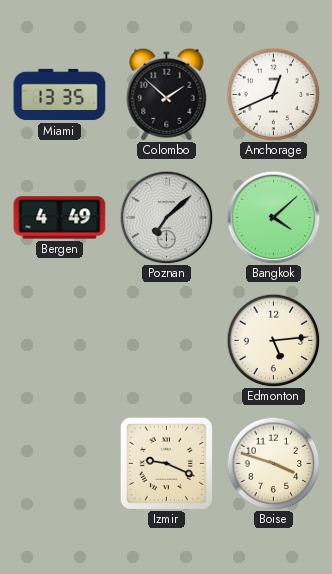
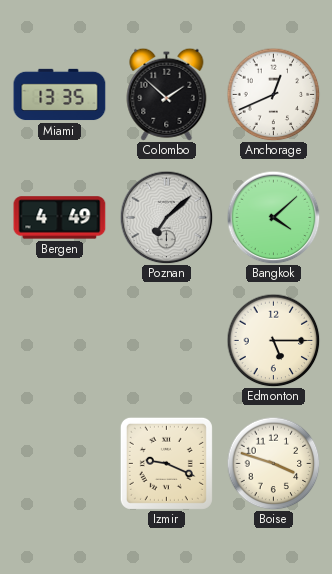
Edmonton: 5:14 -> 5:15
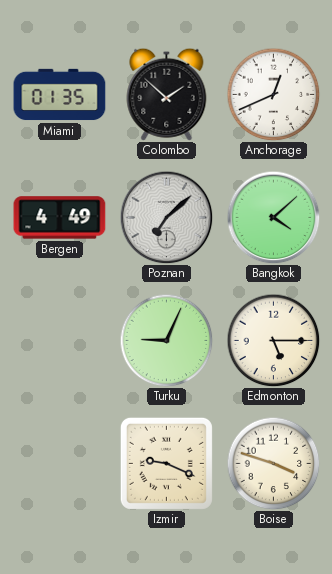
Miami: 13:35 -> 01:35
Turku: none -> 9:04
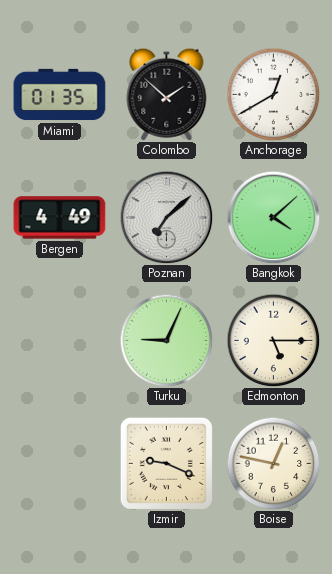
Anchorage: 12:41 -> 12:40
Boise: 3:48 -> 12:47
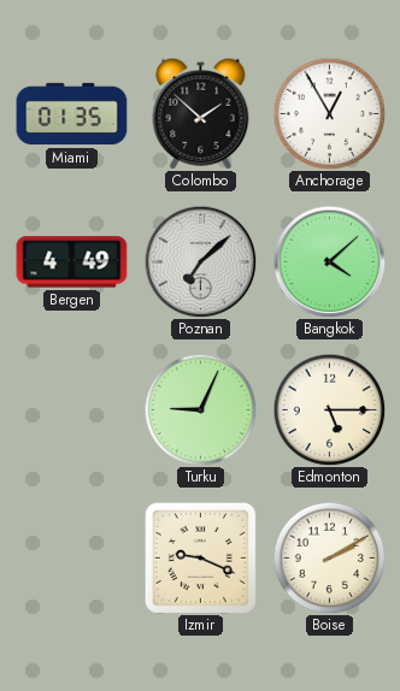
Anchorage: 12:40 -> 12:55
Boise: 12:47 -> 2:10
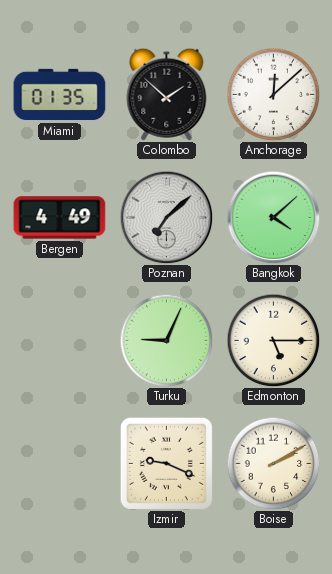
Anchorage: 12:55 -> 12:08
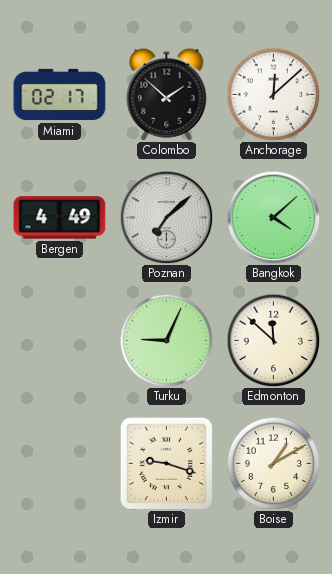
Miami: 01:35 -> 02:17
Edmonton: 5:15 -> 11:52
Izmir: 9:19 -> 9:18
Boise: 2:10 -> 1:10
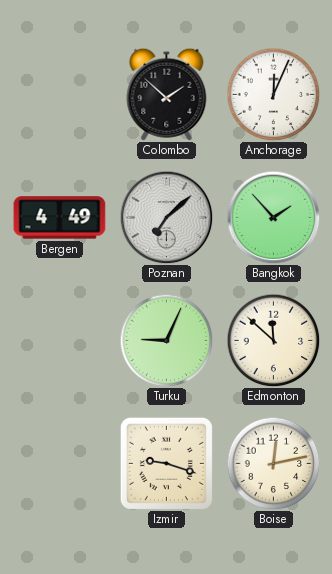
Miami: 02:17 -> none
Anchorage: 12:08 -> 12:04
Bangkok: 4:08 -> 1:53
Boise: 1:10 -> 12:13
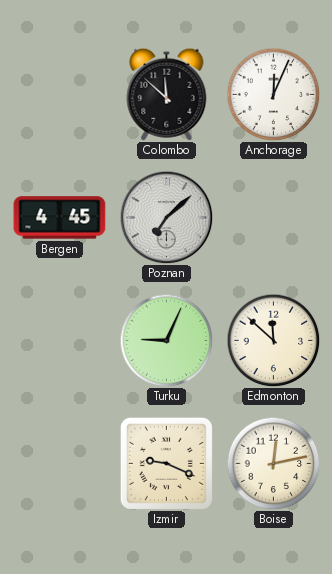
Colombo: 1:52 -> 11:52
Bergen: 4:49 -> 4:45
Bangkok: 1:53 -> none
Izmir: 9:18 -> 9:19
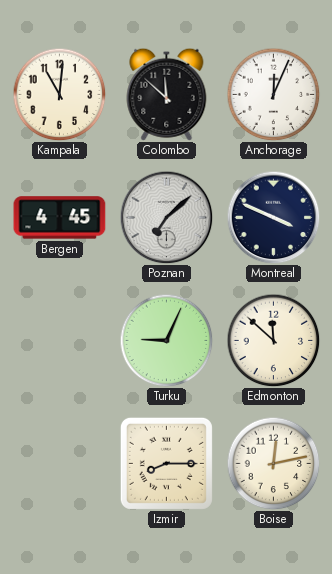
Kampala: none -> 11:01
Montreal: none -> 3:49
Izmir: 9:19 -> 8:15
